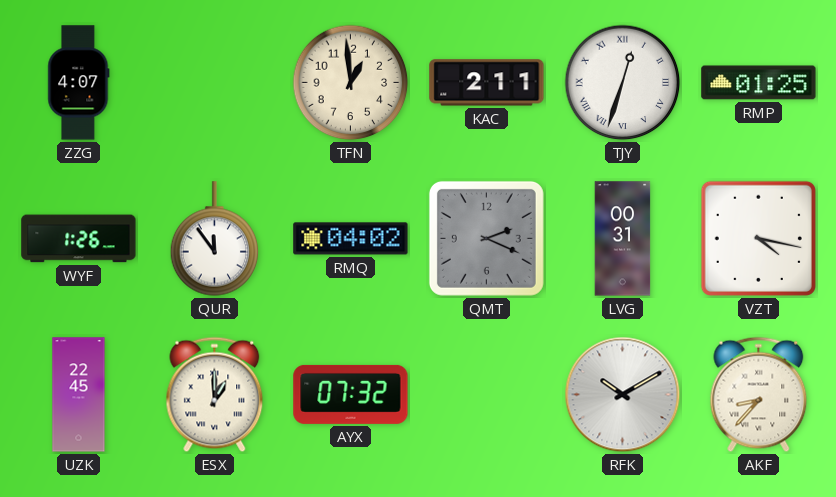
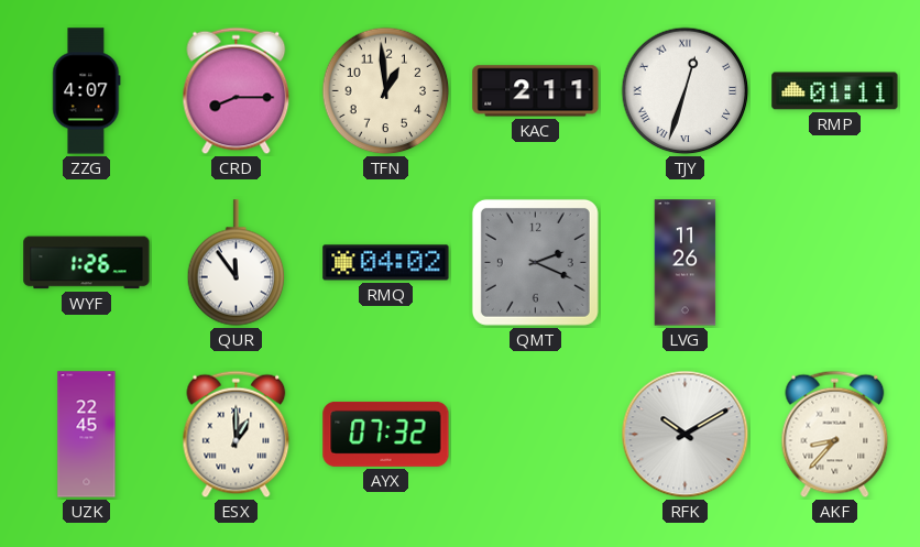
CRD: none -> 8:15
RMP: 01:25 -> 01:11
LVG: 00:31 -> 11:26
VZT: 4:17 -> none
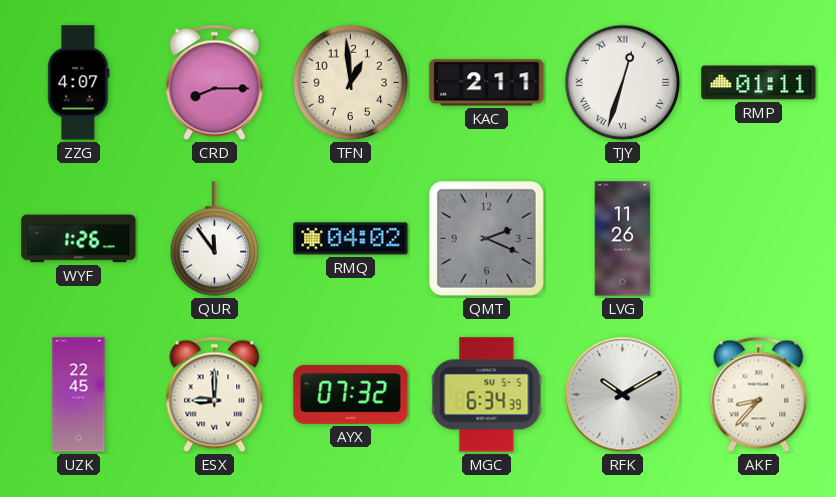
ESX: 1:00 -> 9:00
MGC: none -> 6:34
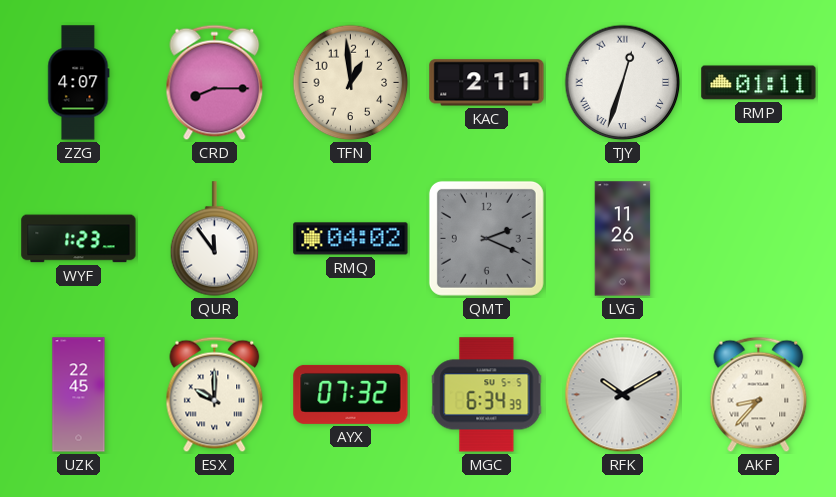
WYF: 1:26 -> 1:23
ESX: 9:00 -> 10:00
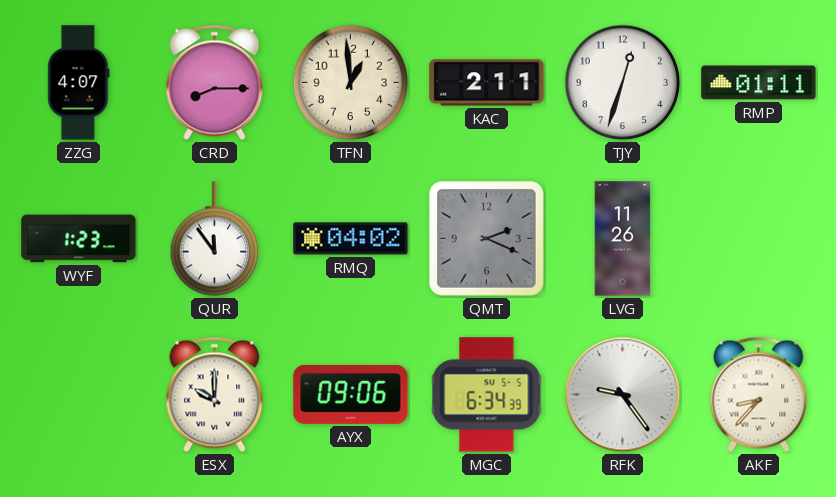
TJY numerals: Roman -> Arabic
UZK: 22:45 -> none
AYX: 07:32 -> 09:06
RFK: 10:10 -> 9:24
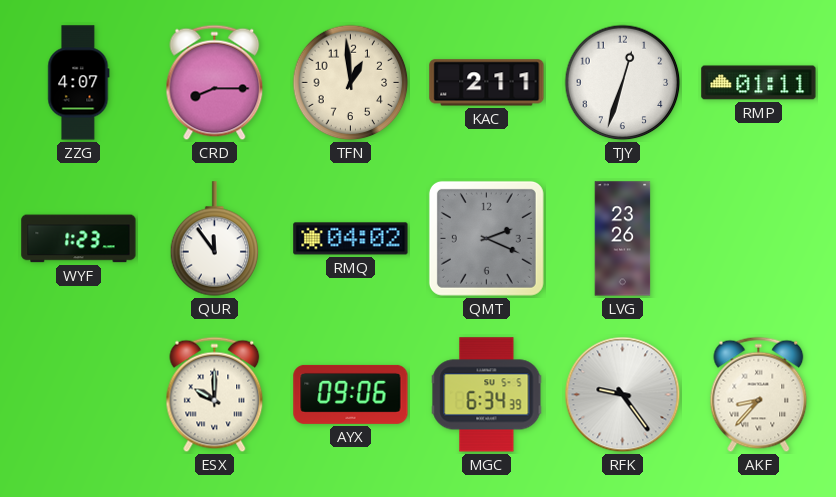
LVG: 11:26 -> 23:26
